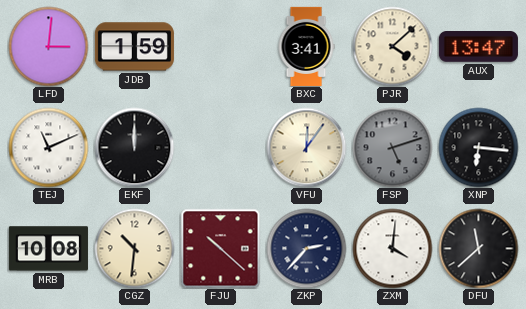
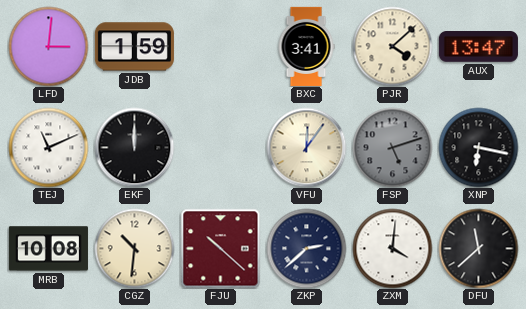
XNP: 6:16 -> 6:17
ZKP: 2:37 -> 2:38
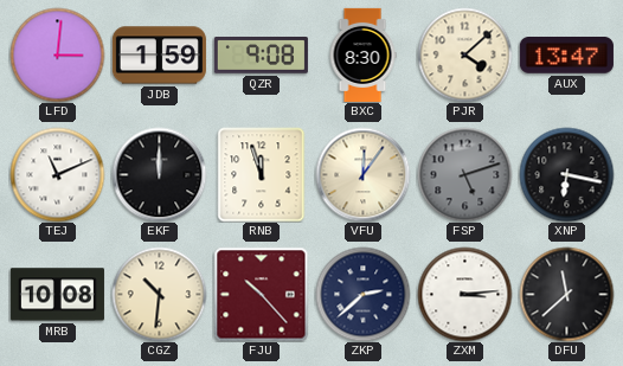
QZR: none -> 9:08
BXC: 3:41 -> 8:30
RNB: none -> 11:57
FJU: 10:22 -> 10:23
ZXM: 4:01 -> 3:14
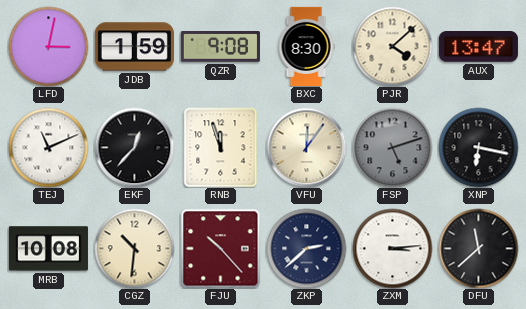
LFD: 3:01 -> 3:02
EKF: 12:00 -> 12:37
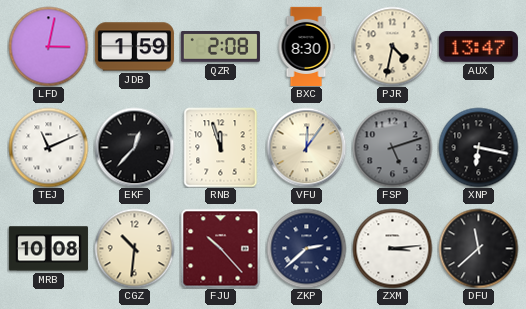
QZR: 9:08 -> 2:08
PJR: 4:08 -> 4:32
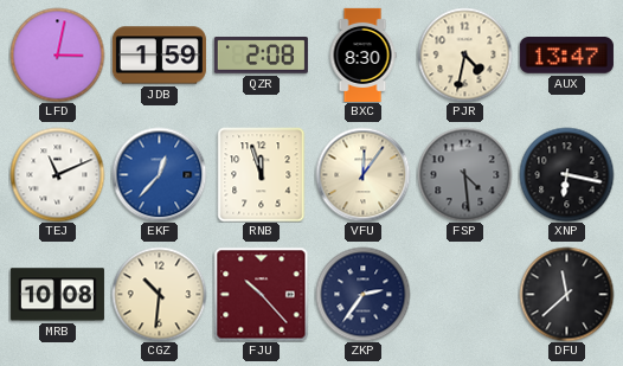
EKF dial: black -> blue
FSP: 5:12 -> 4:29
ZKP: 2:38 -> 2:36
ZXM: 3:14 -> none
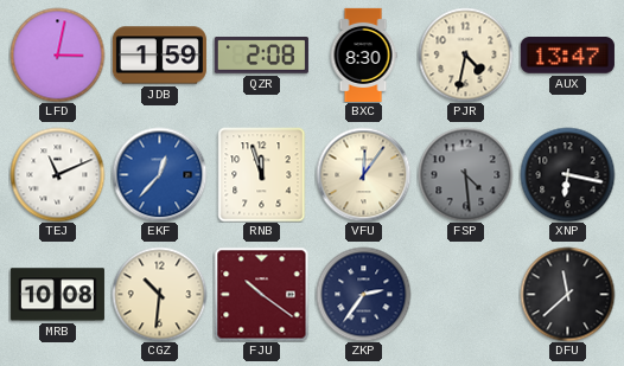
FJU: 10:23 -> 10:21
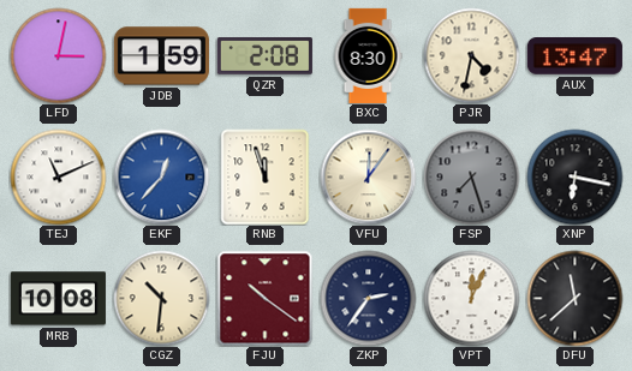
FSP: 4:29 -> 7:27
VPT: none -> 12:04
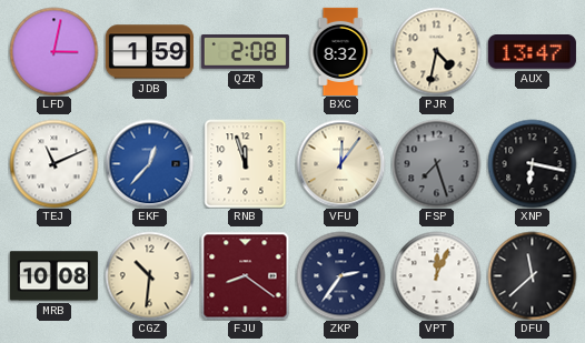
BXC: 8:30 -> 8:32
FJU: 10:21 -> 8:21
